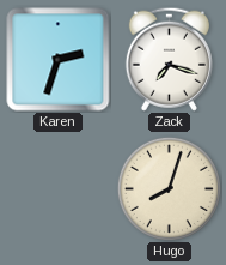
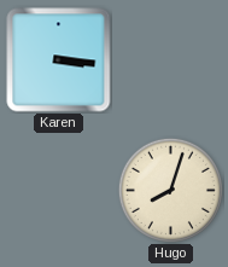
Karen: 2:33 -> 3:16
Zack: 7:18 -> none
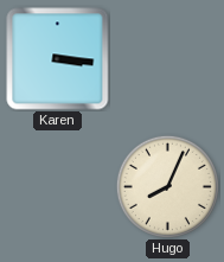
Hugo: 8:03 -> 8:04
